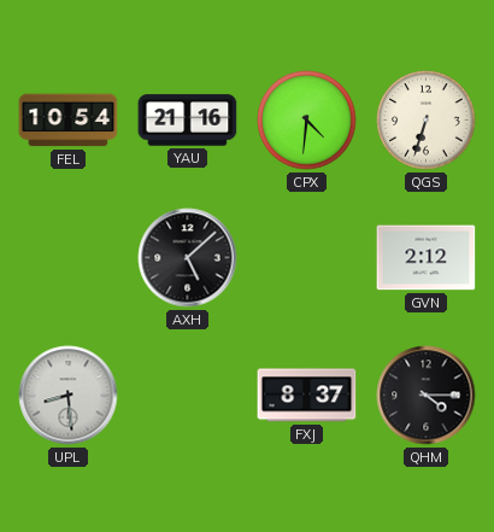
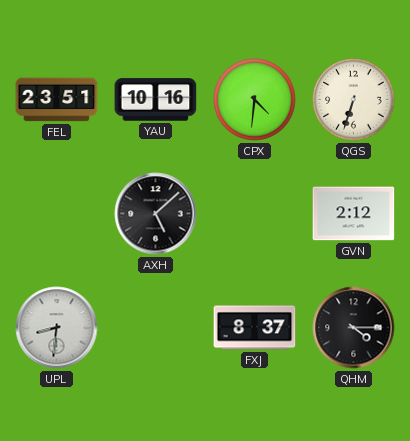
FEL: 10:54 -> 23:51
YAU: 21:16 -> 10:16
UPL: 8:29 -> 8:31
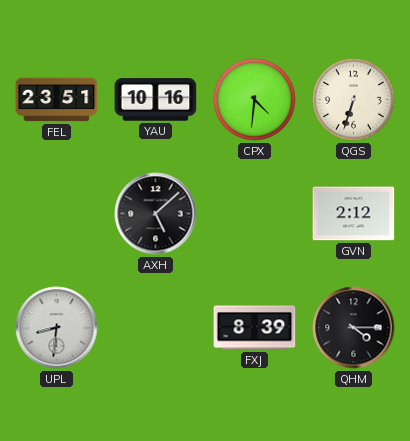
FXJ: 8:37 -> 8:39
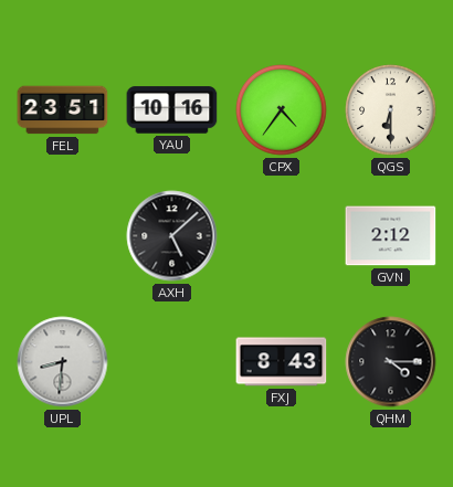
CPX: 4:31 -> 4:36
QGS: 6:33 -> 6:30
FXJ: 8:39 -> 8:43
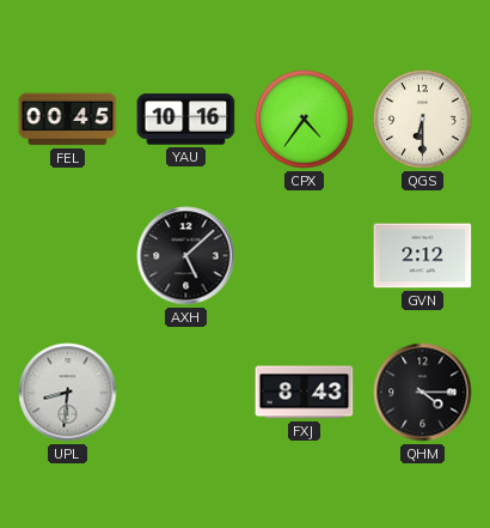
FEL: 23:51 -> 00:45
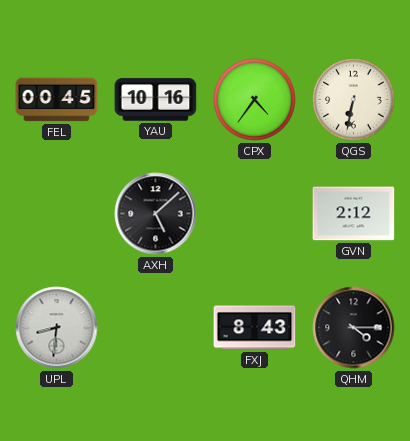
QGS: 6:30 -> 6:32
